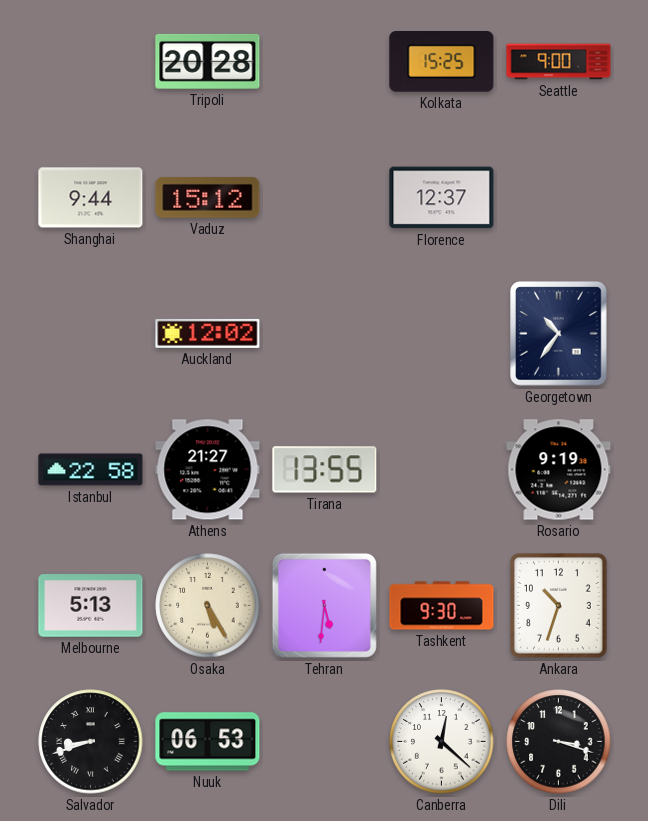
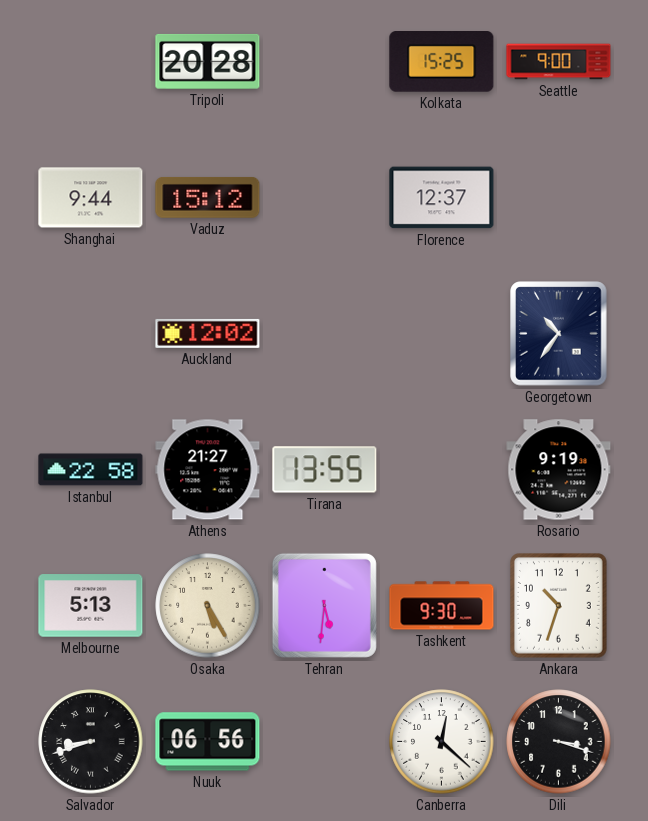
Nuuk: 06:53 -> 06:56
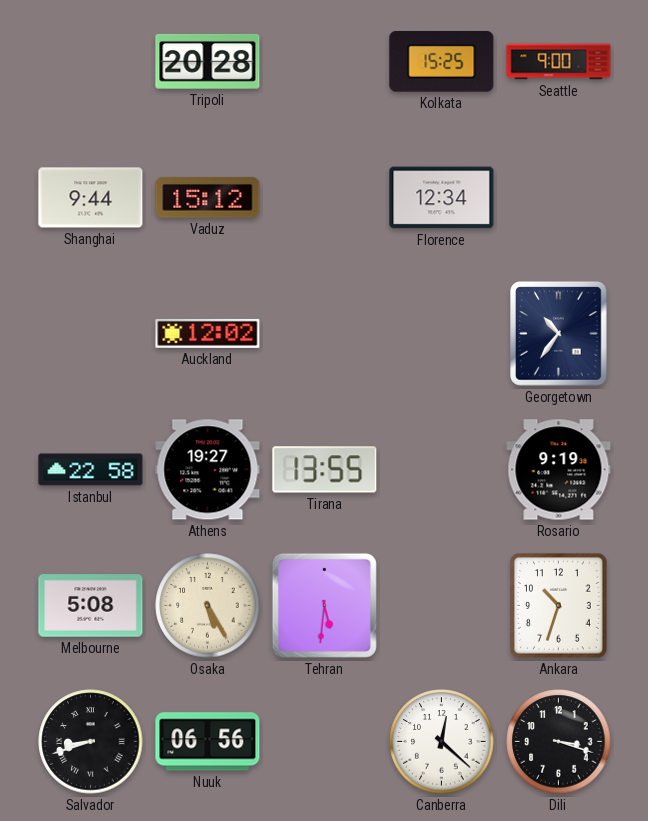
Florence: 12:37 -> 12:34
Athens: 21:27 -> 19:27
Melbourne: 5:13 -> 5:08
Tashkent: 9:30 -> none
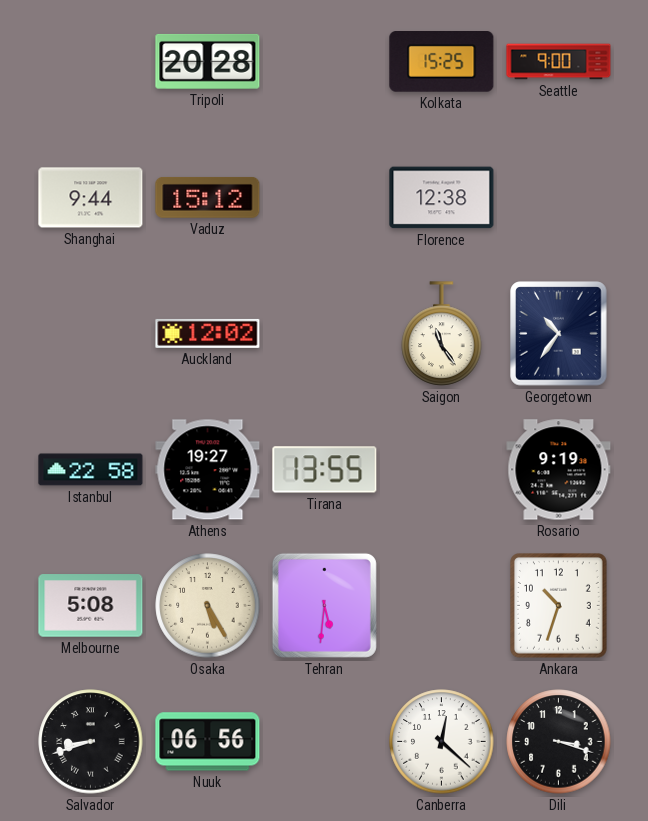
Florence: 12:34 -> 12:38
Saigon: none -> 11:24
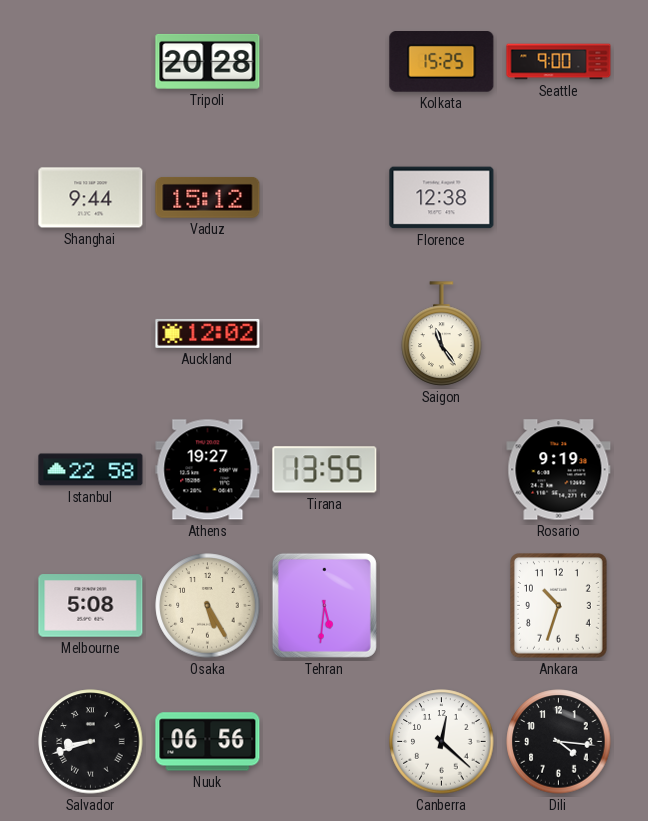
Georgetown: 10:36 -> none
Dili: 3:18 -> 4:16
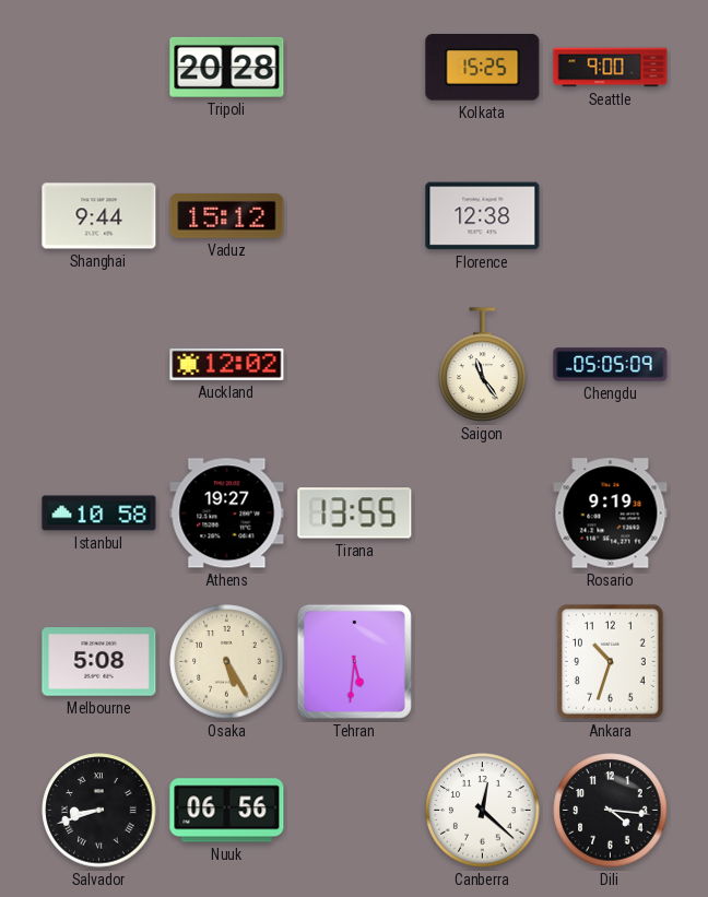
Chengdu: none -> 05:05
Istanbul: 22:58 -> 10:58
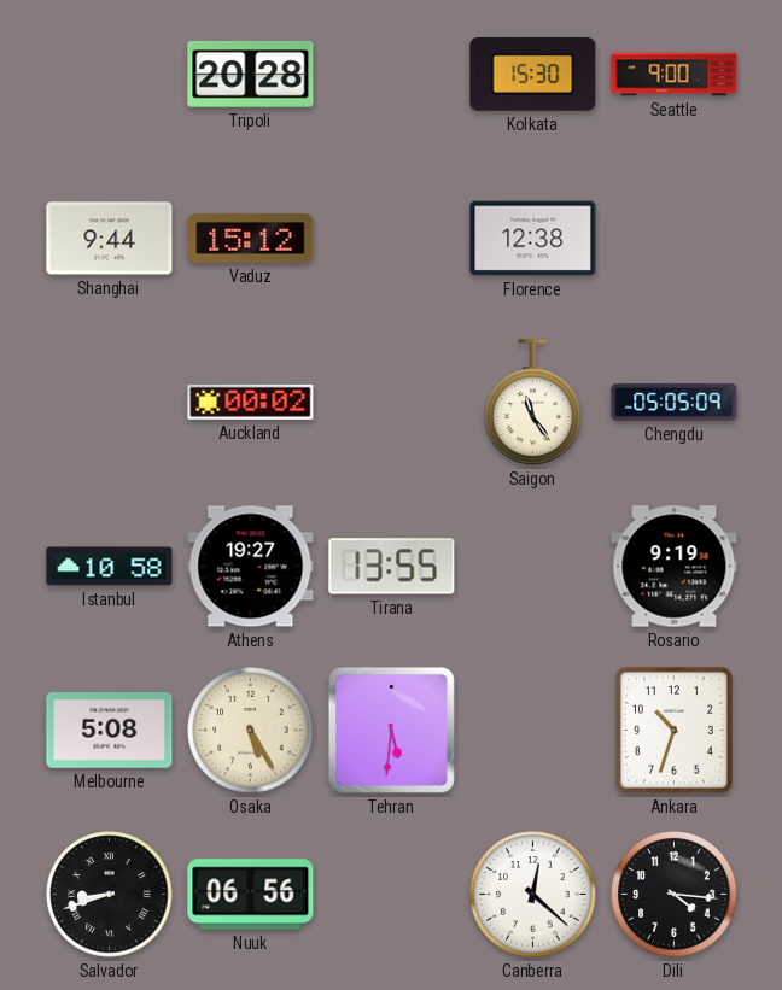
Kolkata: 15:25 -> 15:30
Auckland: 12:02 -> 00:02
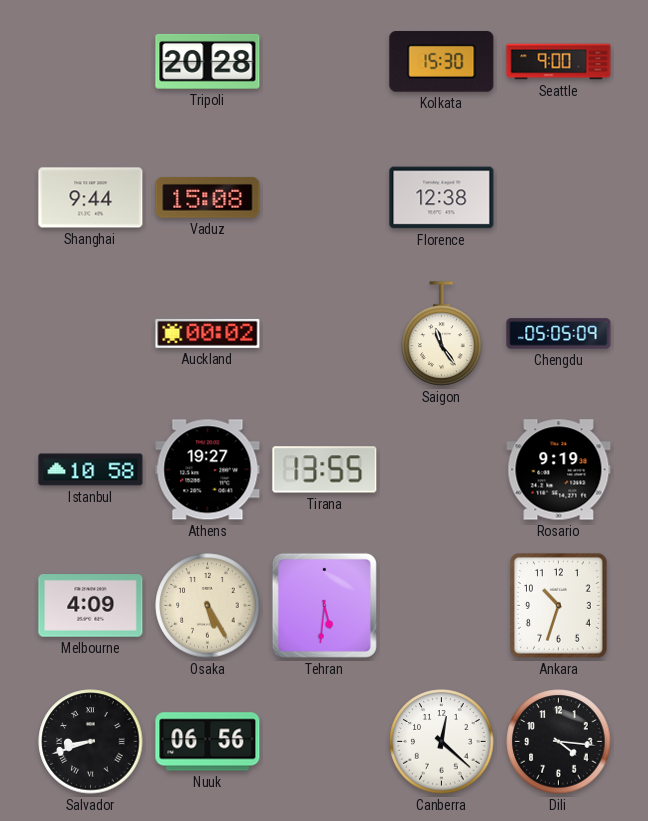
Vaduz: 15:12 -> 15:08
Melbourne: 5:08 -> 4:09
